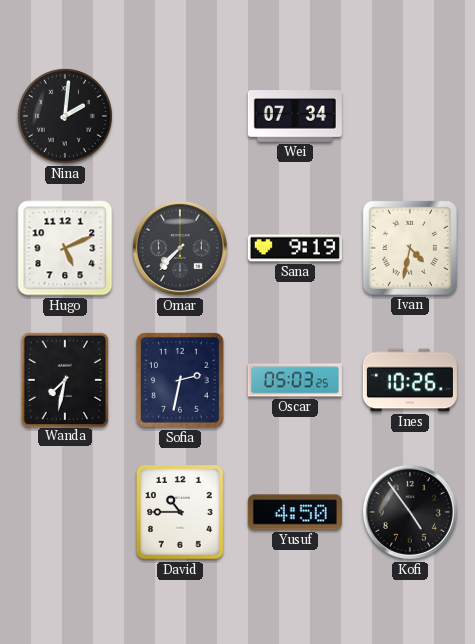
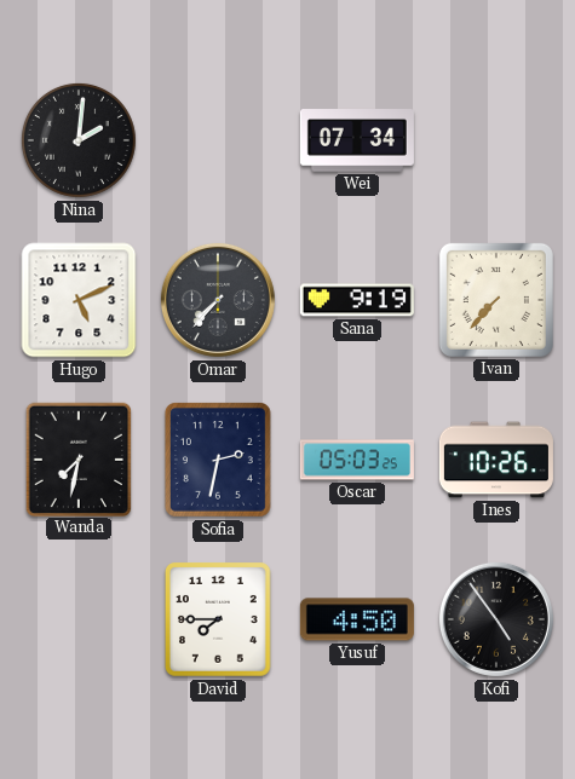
Ivan: 4:32 -> 7:37
David: 10:45 -> 7:45
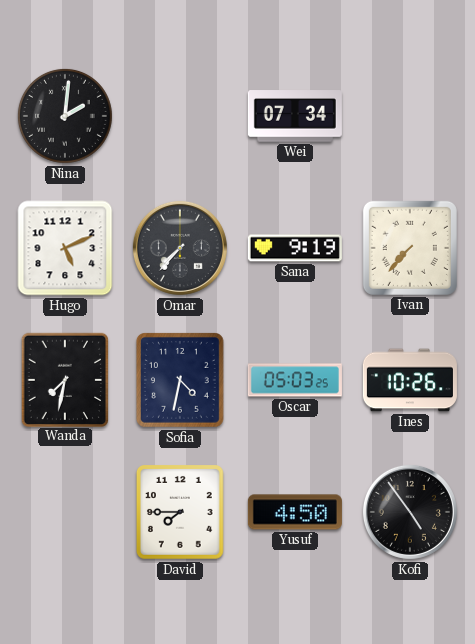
Sofia: 2:32 -> 4:32
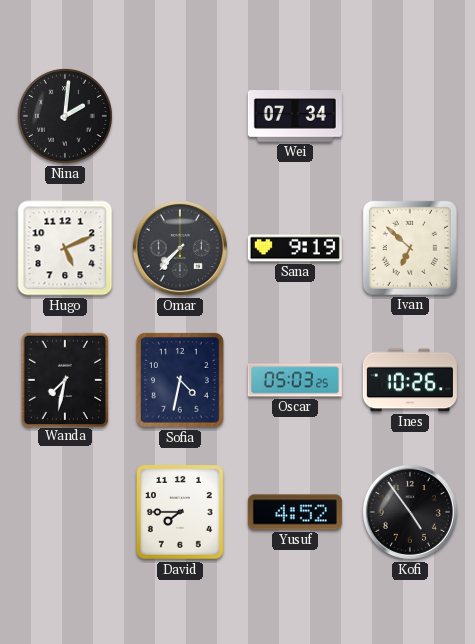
Ivan: 7:37 -> 6:52
Yusuf: 4:50 -> 4:52
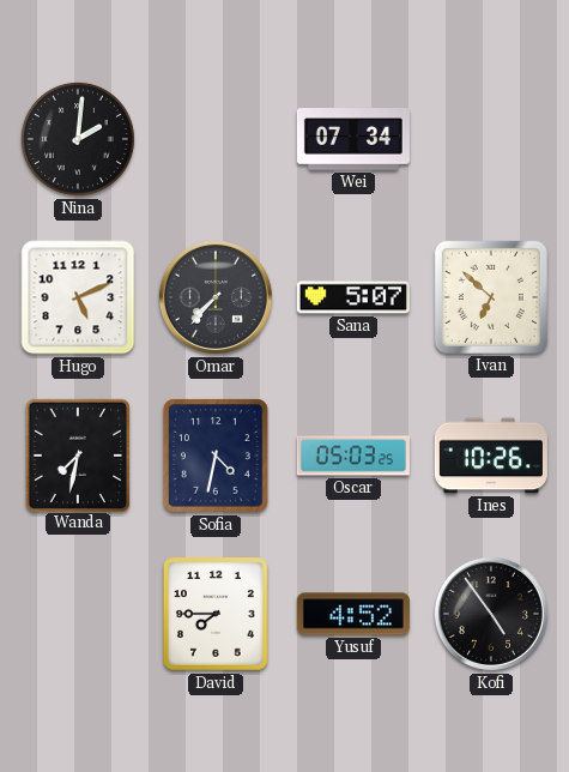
Sana: 9:19 -> 5:07
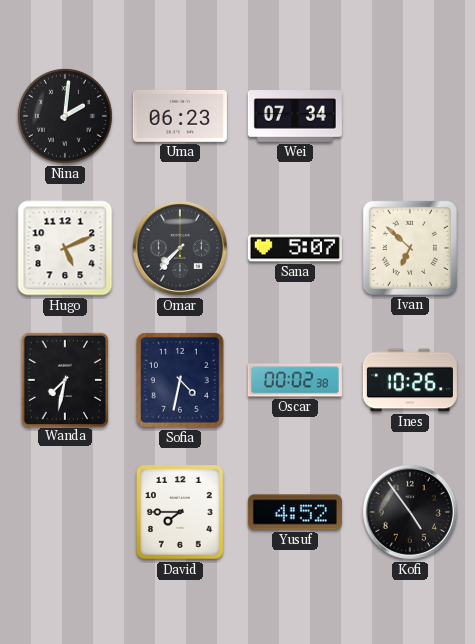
Uma: none -> 06:23
Oscar: 05:03 -> 00:02
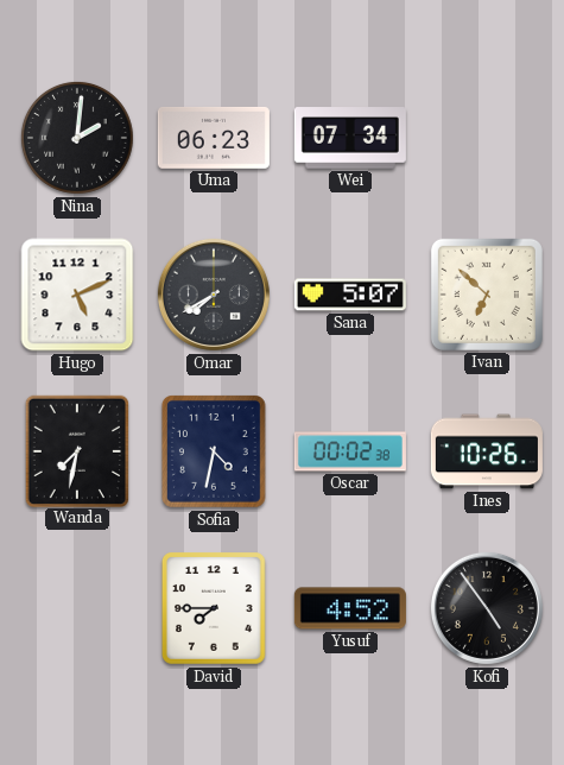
Omar: 7:37 -> 7:40
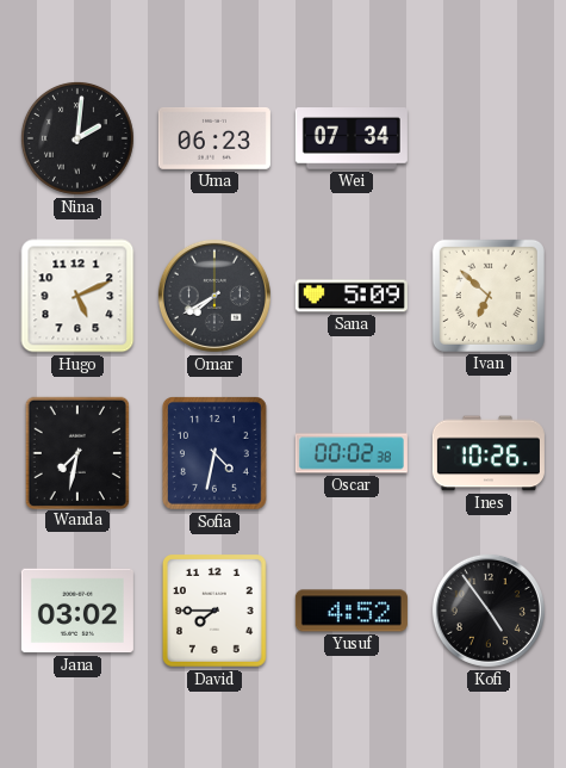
Sana: 5:07 -> 5:09
Jana: none -> 03:02
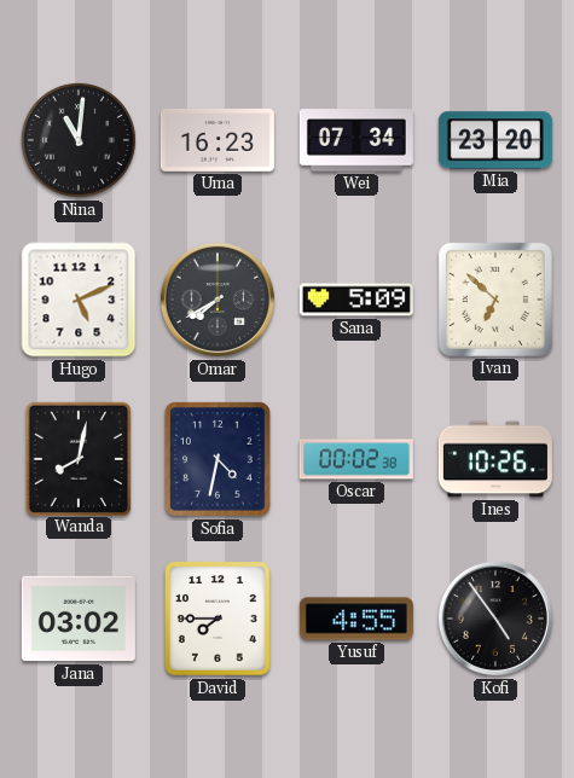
Nina: 2:01 -> 11:01
Uma: 06:23 -> 16:23
Mia: none -> 23:20
Wanda: 7:32 -> 8:02
Yusuf: 4:52 -> 4:55
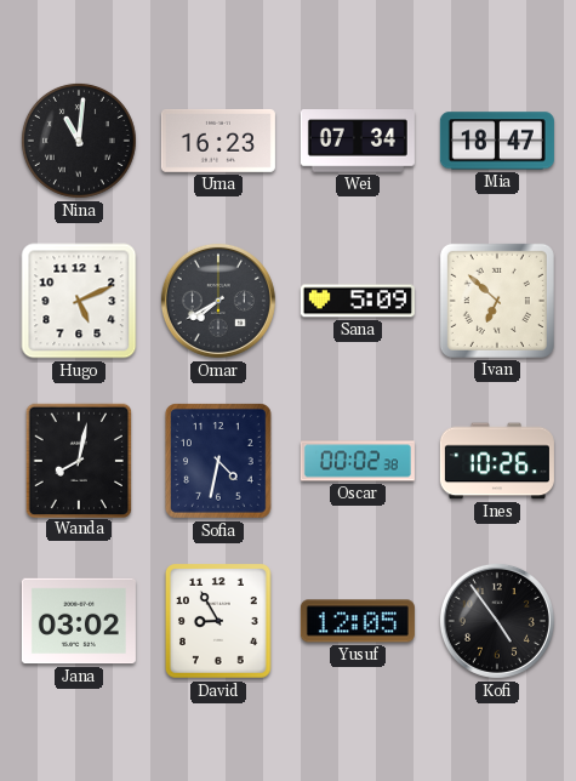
Mia: 23:20 -> 18:47
David: 7:45 -> 8:55
Yusuf: 4:55 -> 12:05
